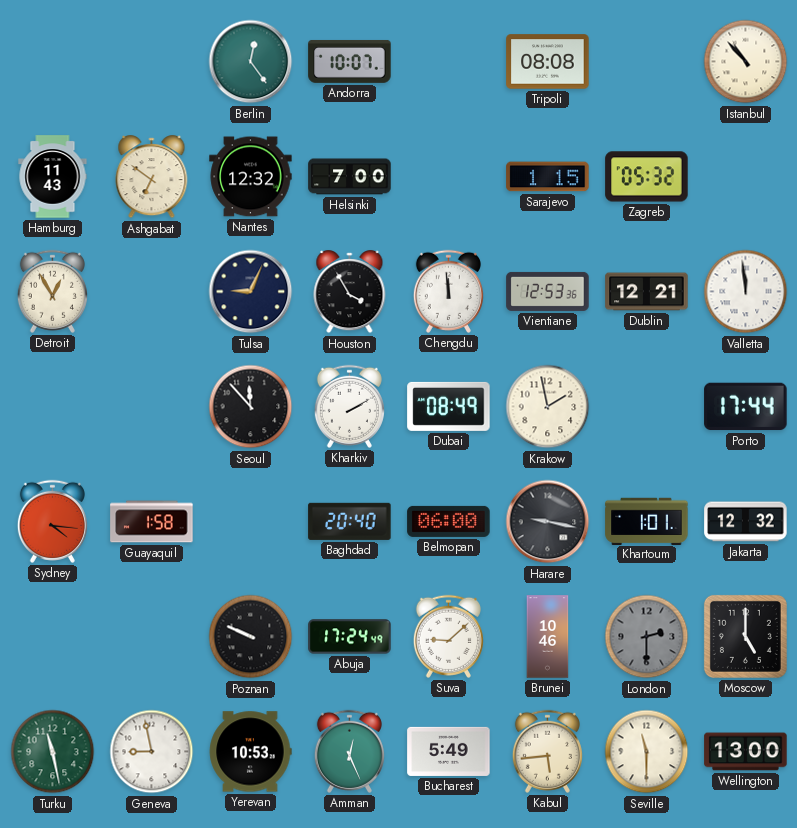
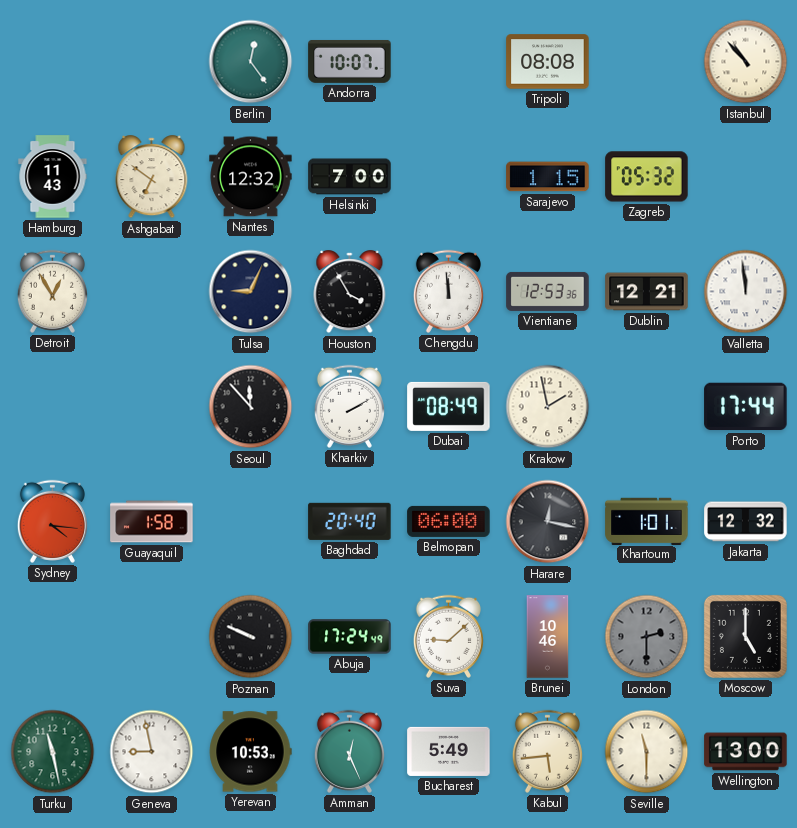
Harare: 9:17 -> 12:17
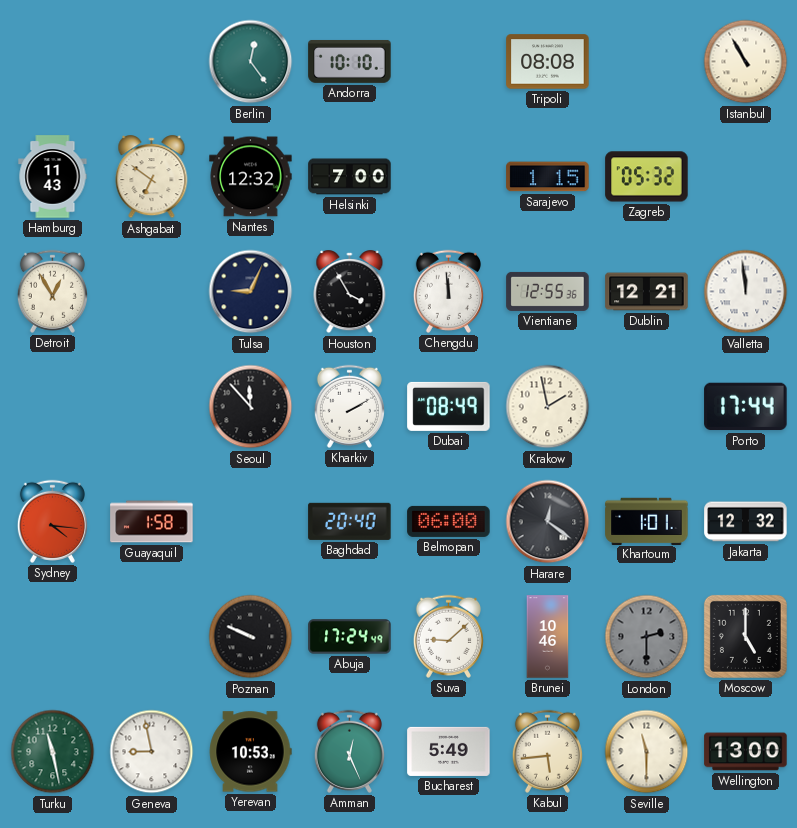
Andorra: 10:07 -> 10:10
Istanbul: 10:53 -> 10:55
Vientiane: 12:53 -> 12:55
Harare: 12:17 -> 12:21
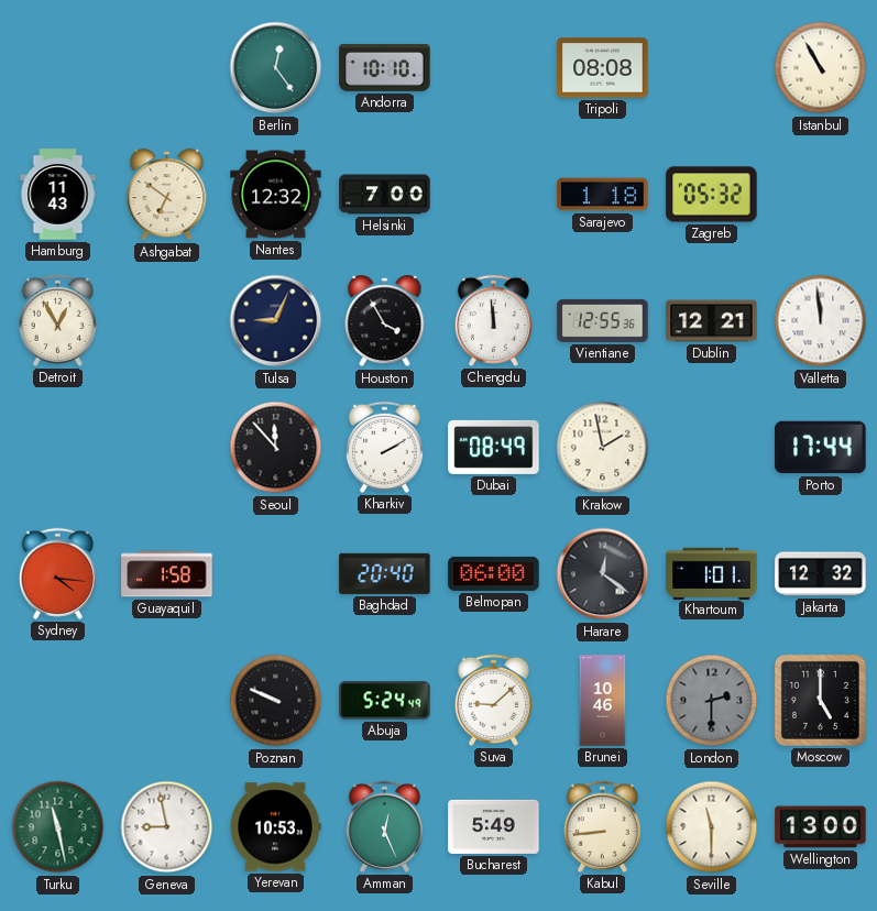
Sarajevo: 1:15 -> 1:18
Abuja: 17:24 -> 5:24
Kabul: 5:44 -> 8:44
